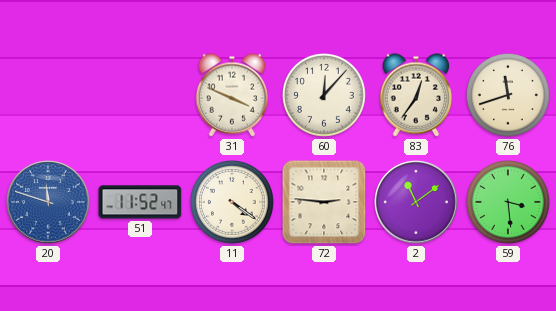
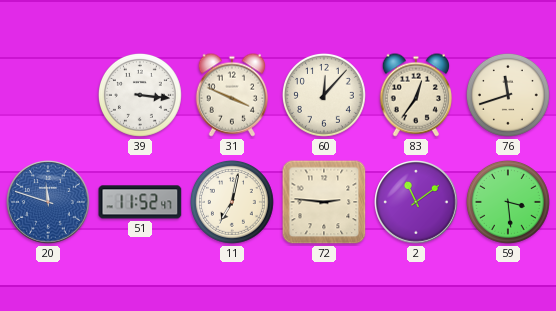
39: none -> 3:16
11: 4:21 -> 7:02
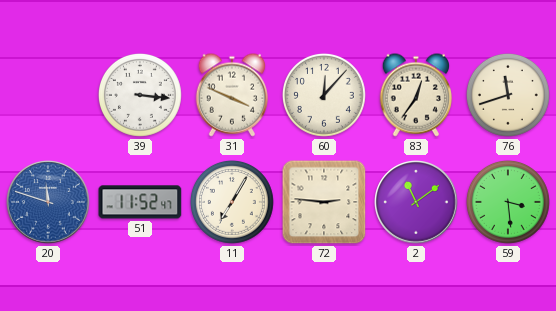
11: 7:02 -> 7:05
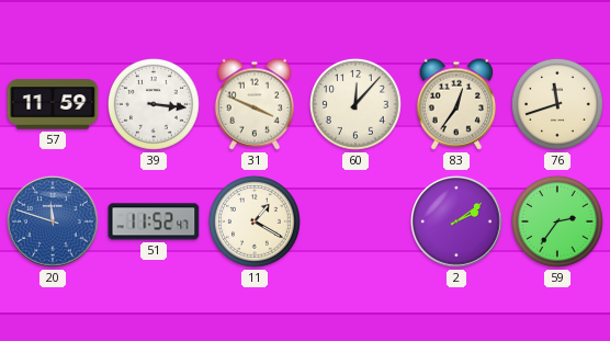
57: none -> 11:59
11: 7:05 -> 1:20
72: 2:46 -> none
2: 11:09 -> 2:09
59: 3:29 -> 2:36
